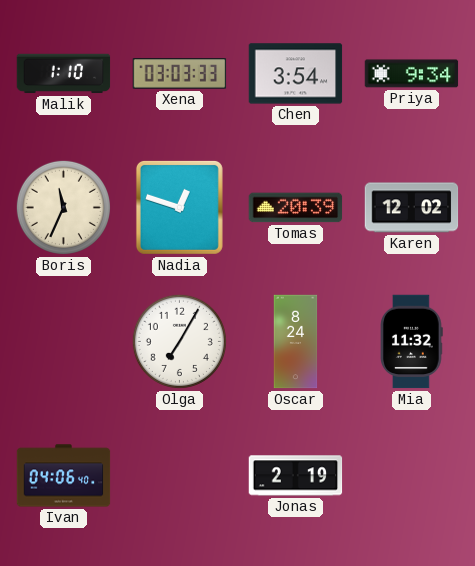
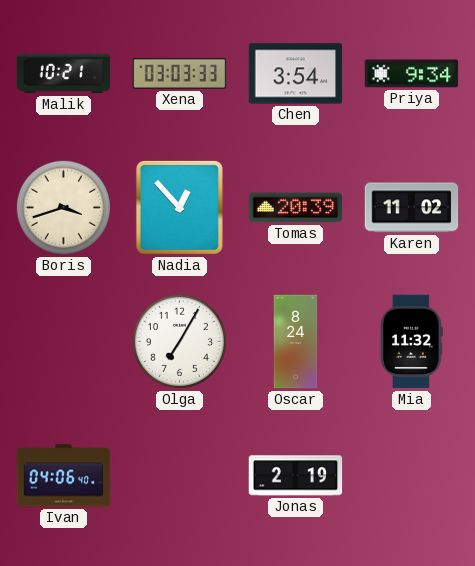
Malik: 1:10 -> 10:21
Boris: 11:34 -> 3:42
Nadia: 12:48 -> 12:53
Karen: 12:02 -> 11:02
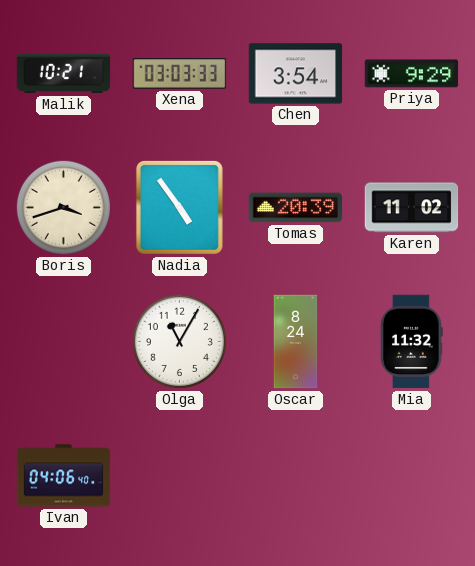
Priya: 9:34 -> 9:29
Nadia: 12:53 -> 4:54
Olga: 7:05 -> 11:05
Jonas: 2:19 -> none
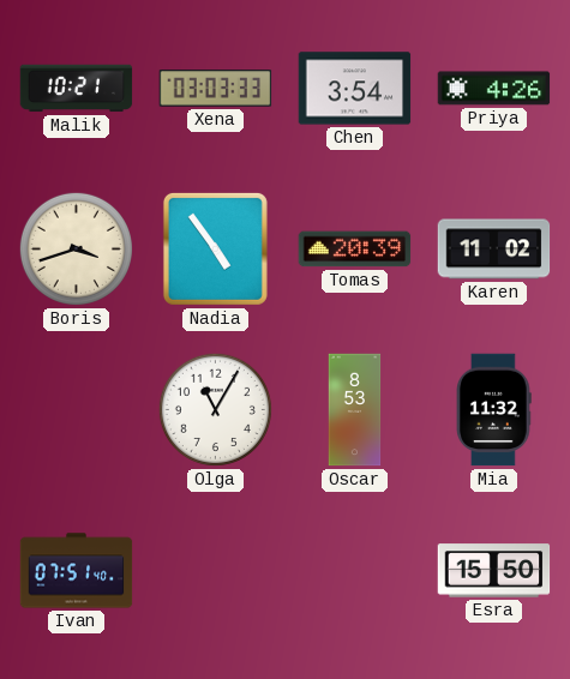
Priya: 9:29 -> 4:26
Oscar: 8:24 -> 8:53
Ivan: 04:06 -> 07:51
Esra: none -> 15:50
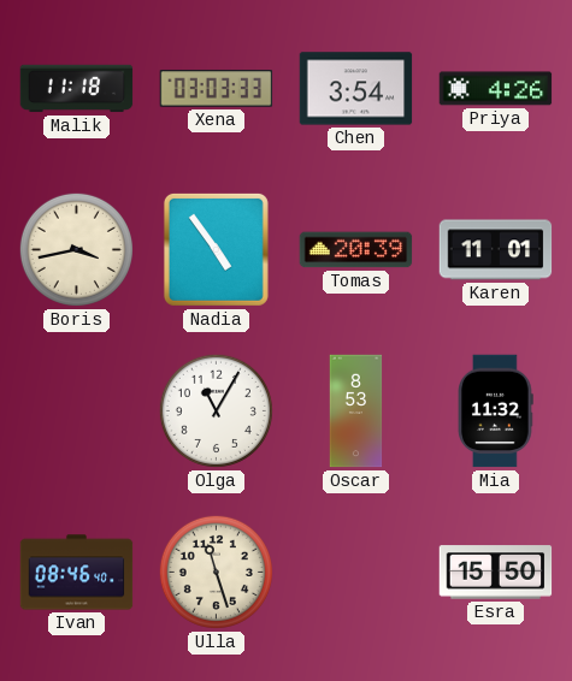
Malik: 10:21 -> 11:18
Boris: 3:42 -> 3:43
Karen: 11:02 -> 11:01
Ivan: 07:51 -> 08:46
Ulla: none -> 11:27
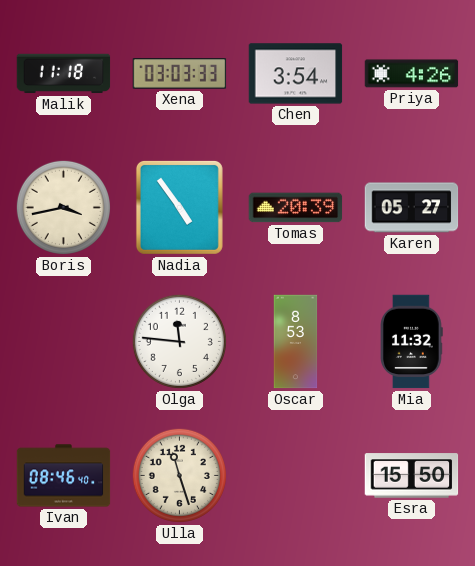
Karen: 11:01 -> 05:27
Olga: 11:05 -> 11:46
